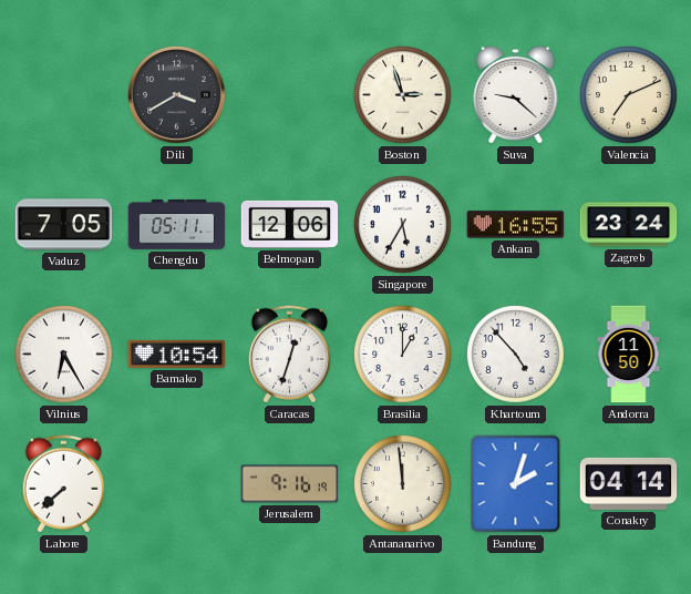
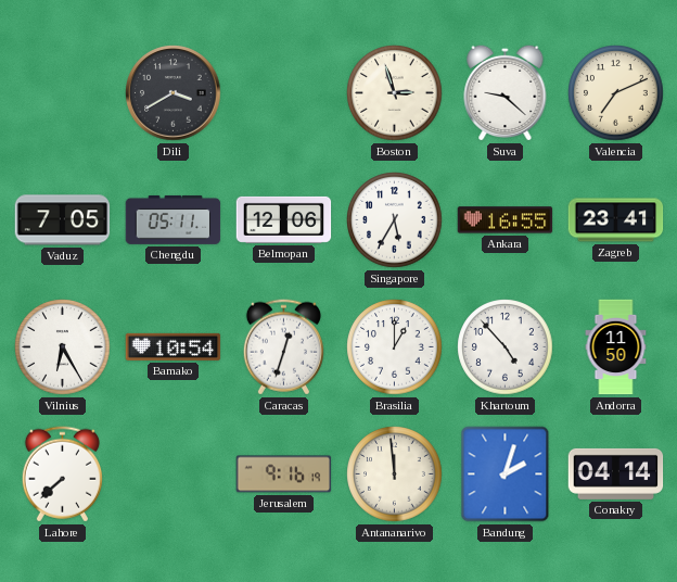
Zagreb: 23:24 -> 23:41
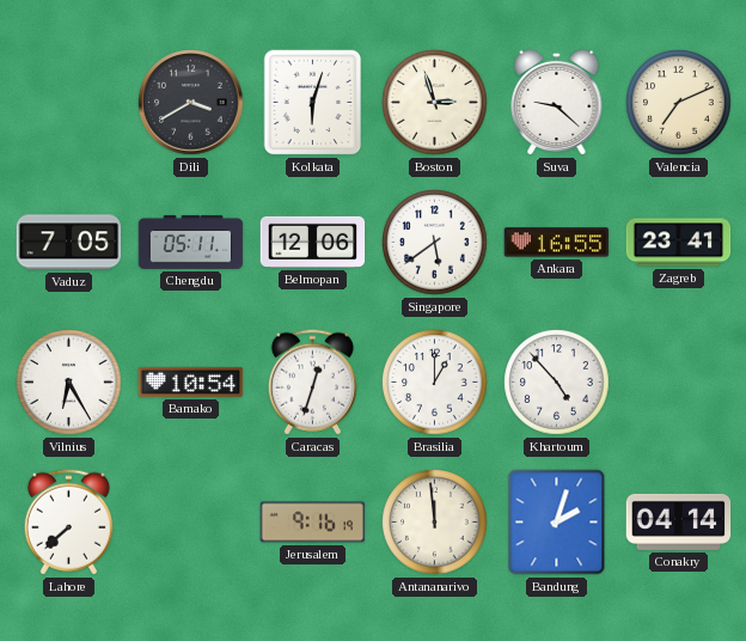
Kolkata: none -> 6:03
Singapore: 5:35 -> 5:39
Andorra: 11:50 -> none
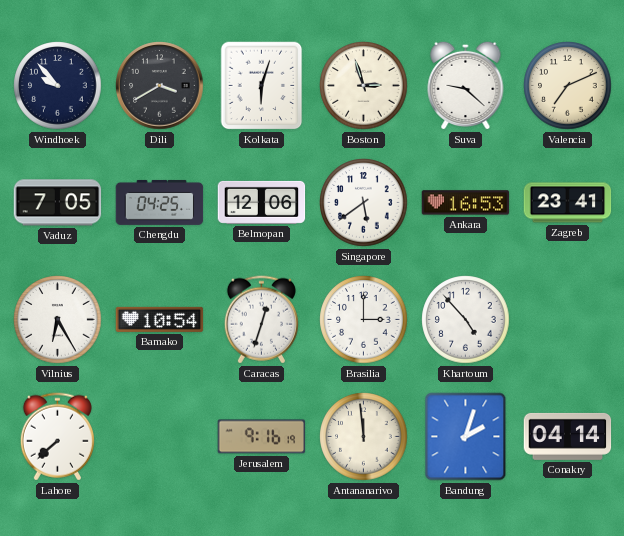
Windhoek: none -> 9:53
Chengdu: 05:11 -> 04:25
Ankara: 16:55 -> 16:53
Brasilia: 1:00 -> 3:00
